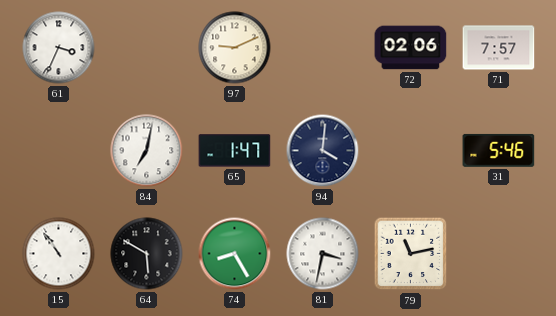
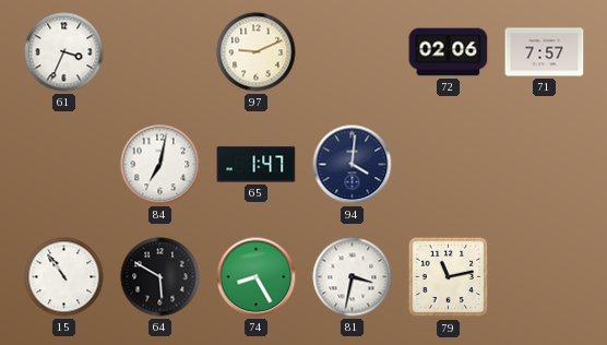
31: 5:46 -> none
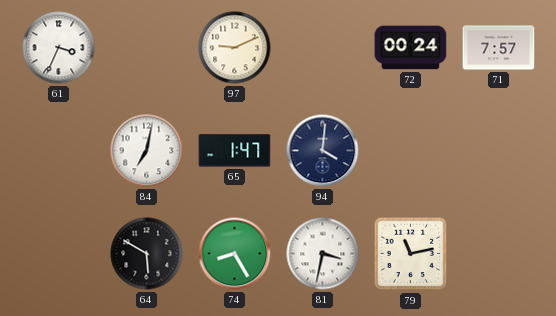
72: 02:06 -> 00:24
15: 10:54 -> none
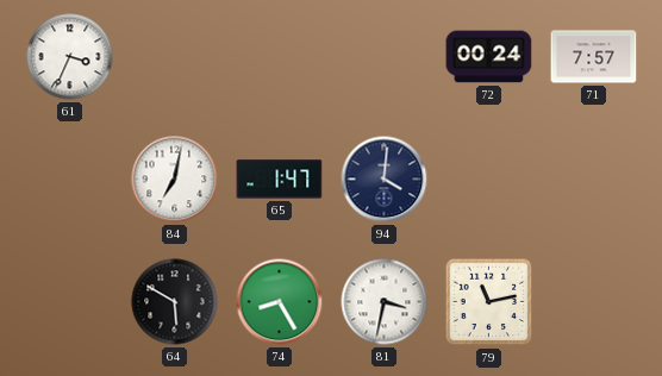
97: 9:11 -> none
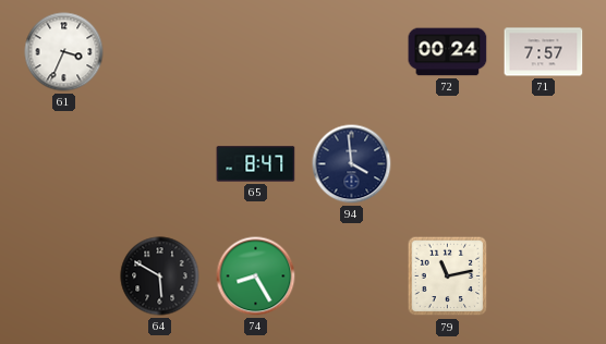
84: 7:02 -> none
65: 1:47 -> 8:47
94: 4:01 -> 3:59
81: 3:32 -> none
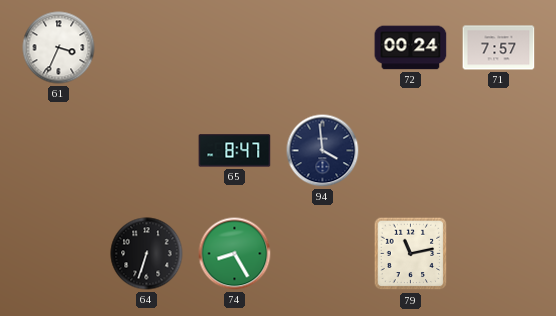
64: 5:50 -> 6:33
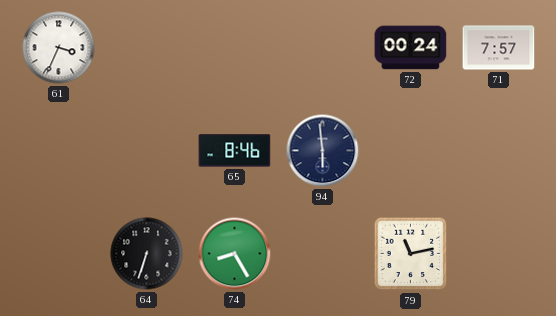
65: 8:47 -> 8:46
94: 3:59 -> 5:59
